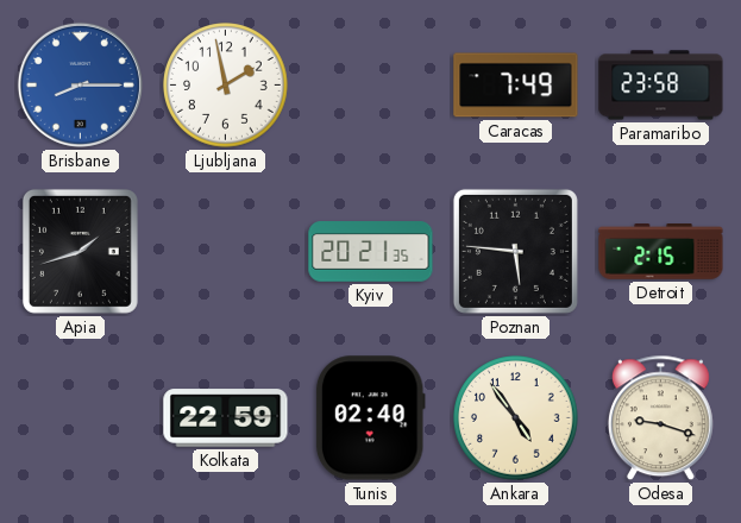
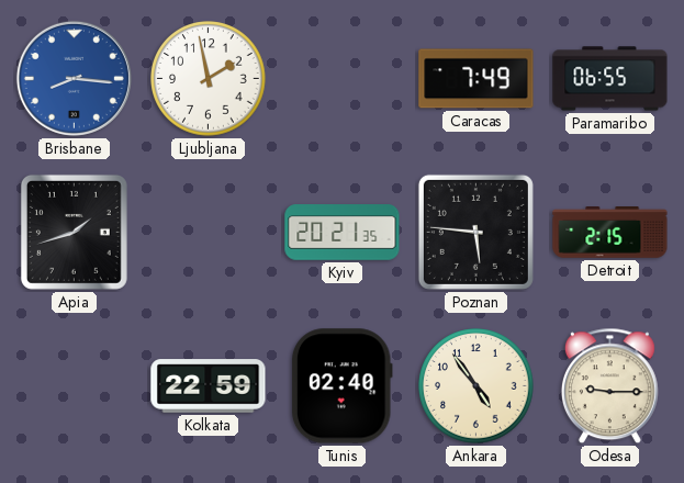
Brisbane: 8:15 -> 8:16
Paramaribo: 23:58 -> 06:55
Odesa: 9:18 -> 9:15
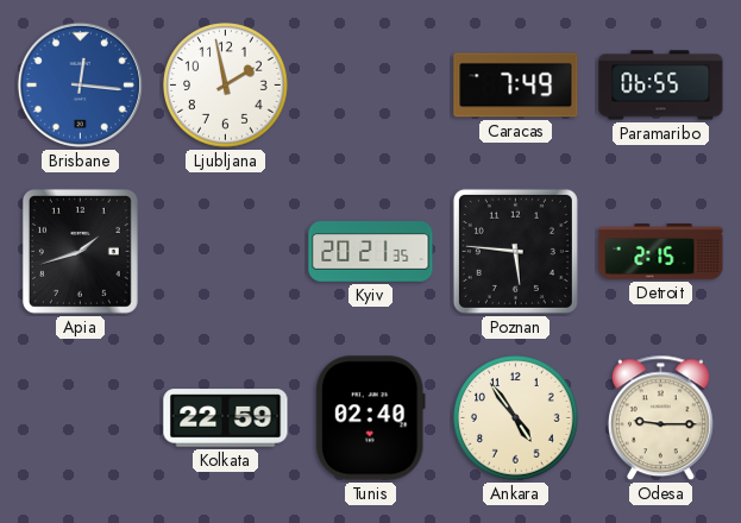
Brisbane: 8:16 -> 12:16
